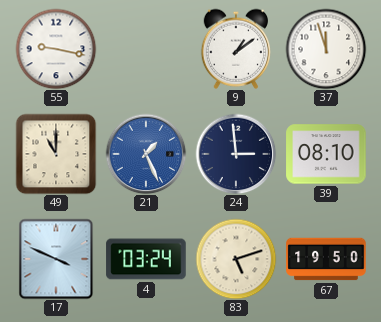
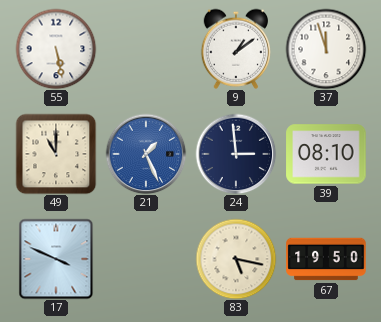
55: 9:17 -> 5:28
4: 03:24 -> none
83: 5:12 -> 5:17
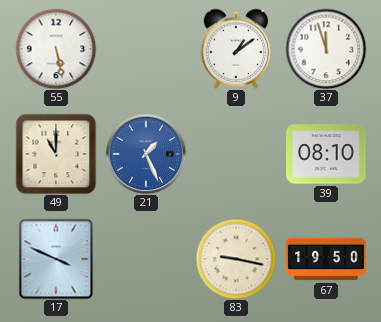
24: 2:59 -> none
83: 5:17 -> 9:17
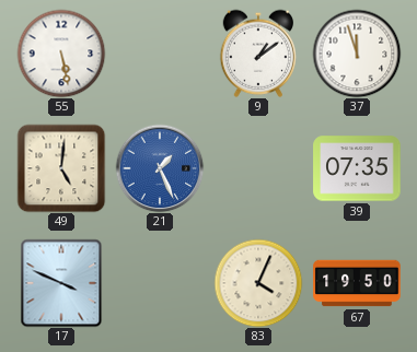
49: 11:00 -> 5:01
39: 08:10 -> 07:35
83: 9:17 -> 4:04
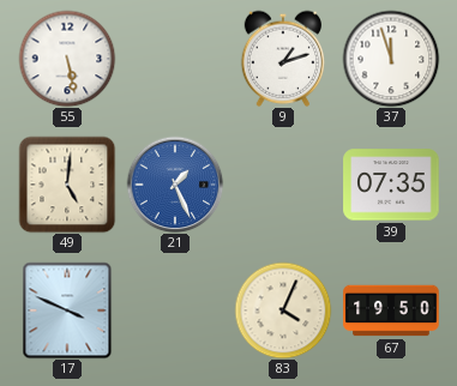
9: 1:09 -> 1:12
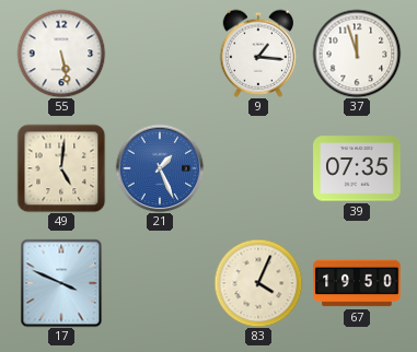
9: 1:12 -> 1:16
